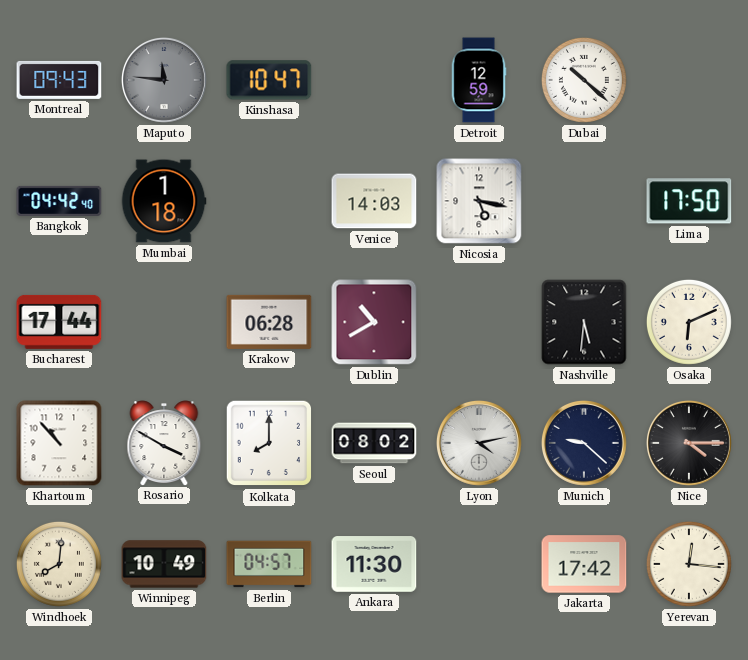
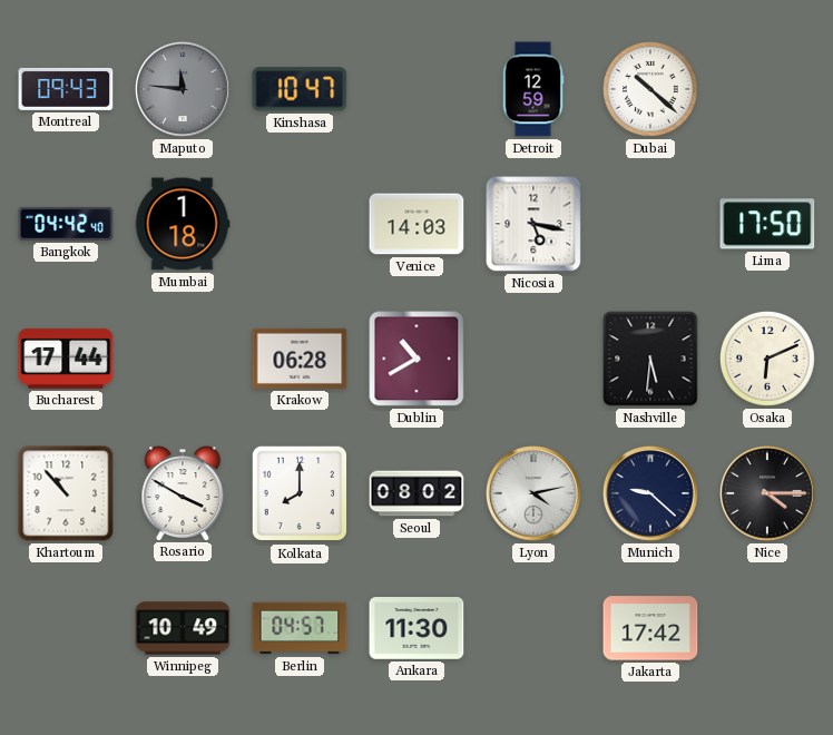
Windhoek: 8:01 -> none
Yerevan: 12:16 -> none
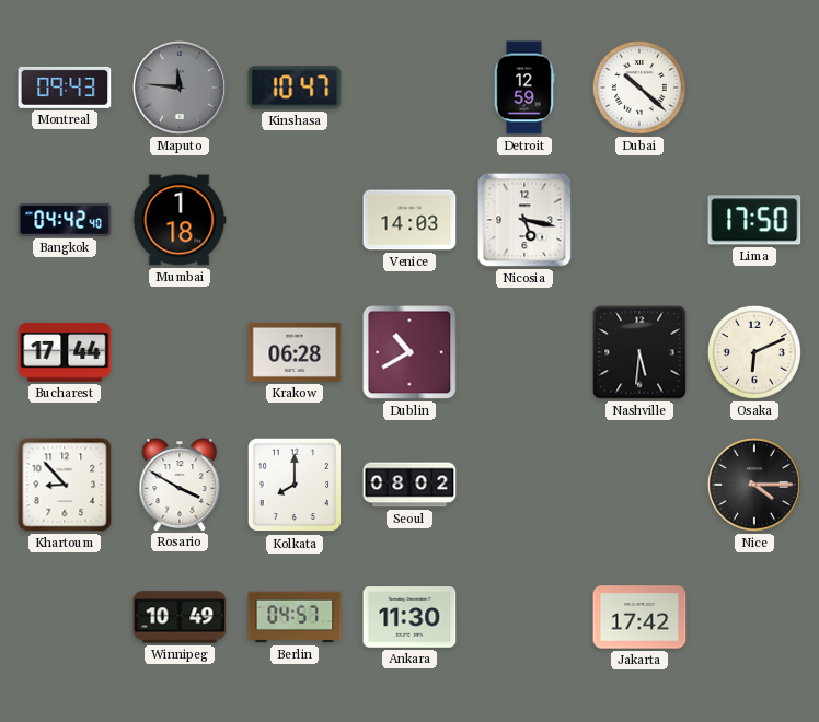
Khartoum: 10:53 -> 8:53
Lyon: 4:13 -> none
Munich: 9:22 -> none
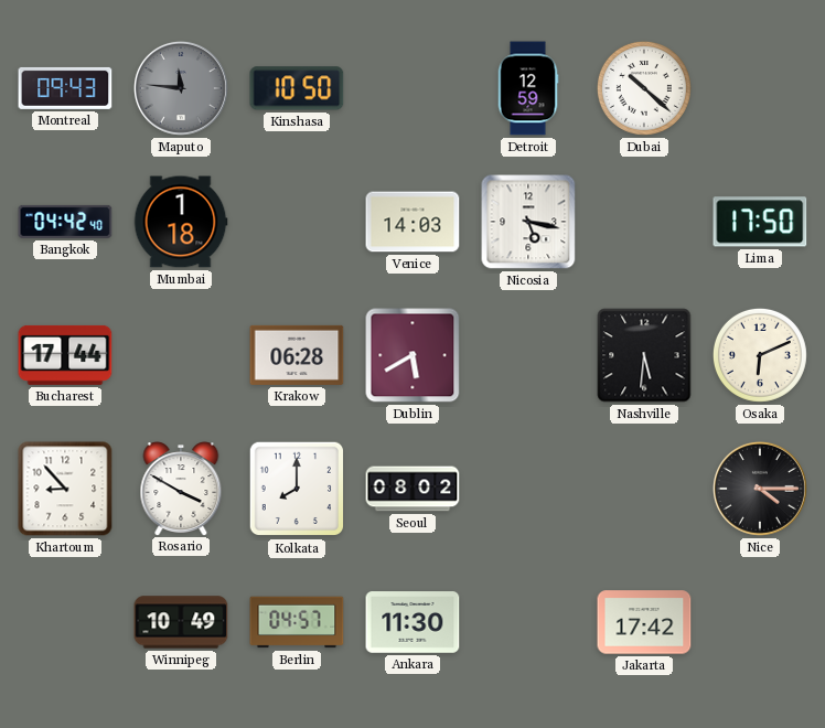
Kinshasa: 10:47 -> 10:50
Dublin: 10:40 -> 5:40
